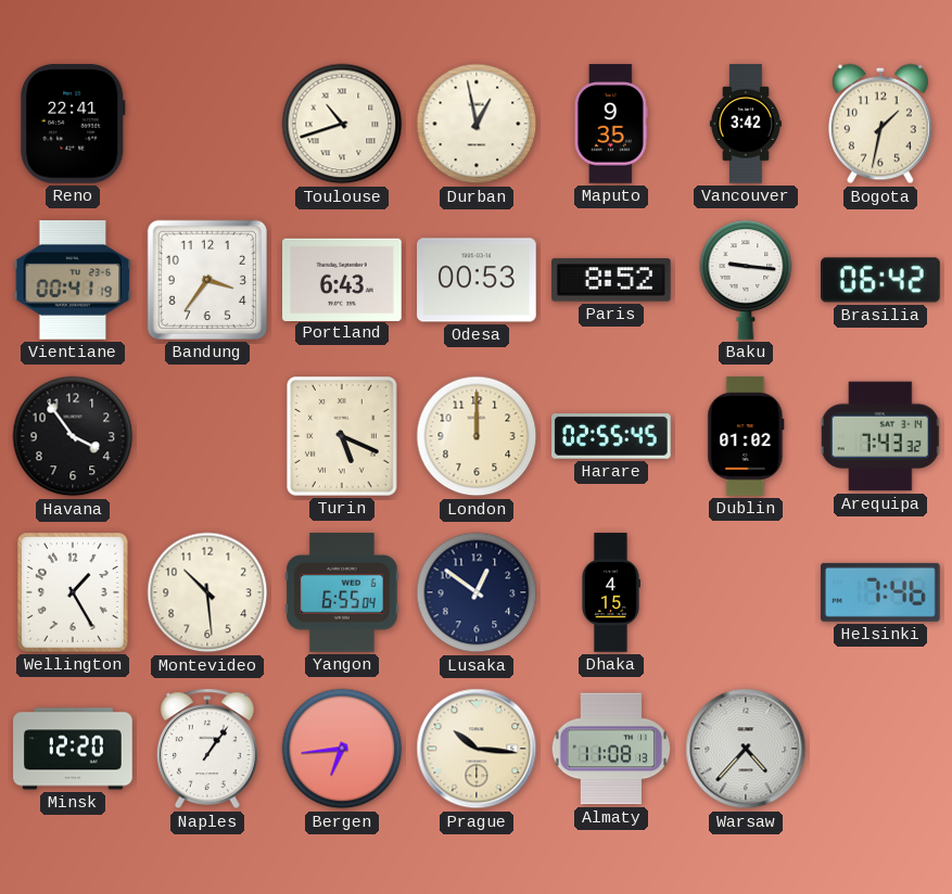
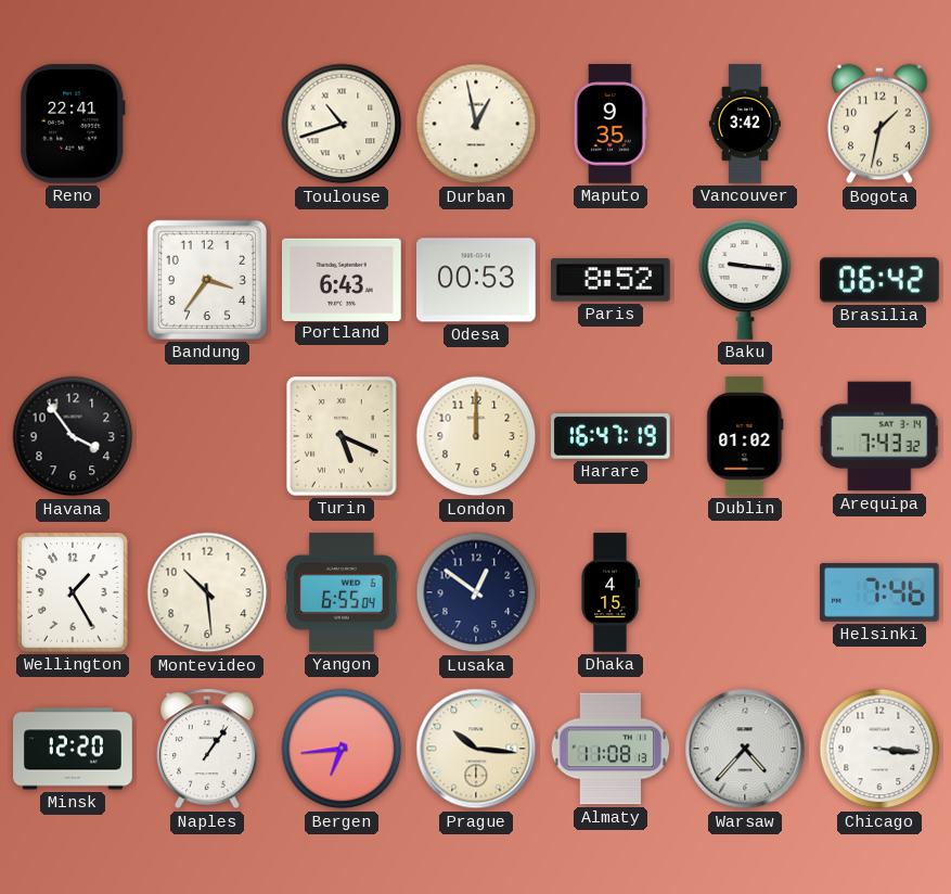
Vientiane: 00:41 -> none
Harare: 02:55 -> 16:47
Chicago: none -> 3:16
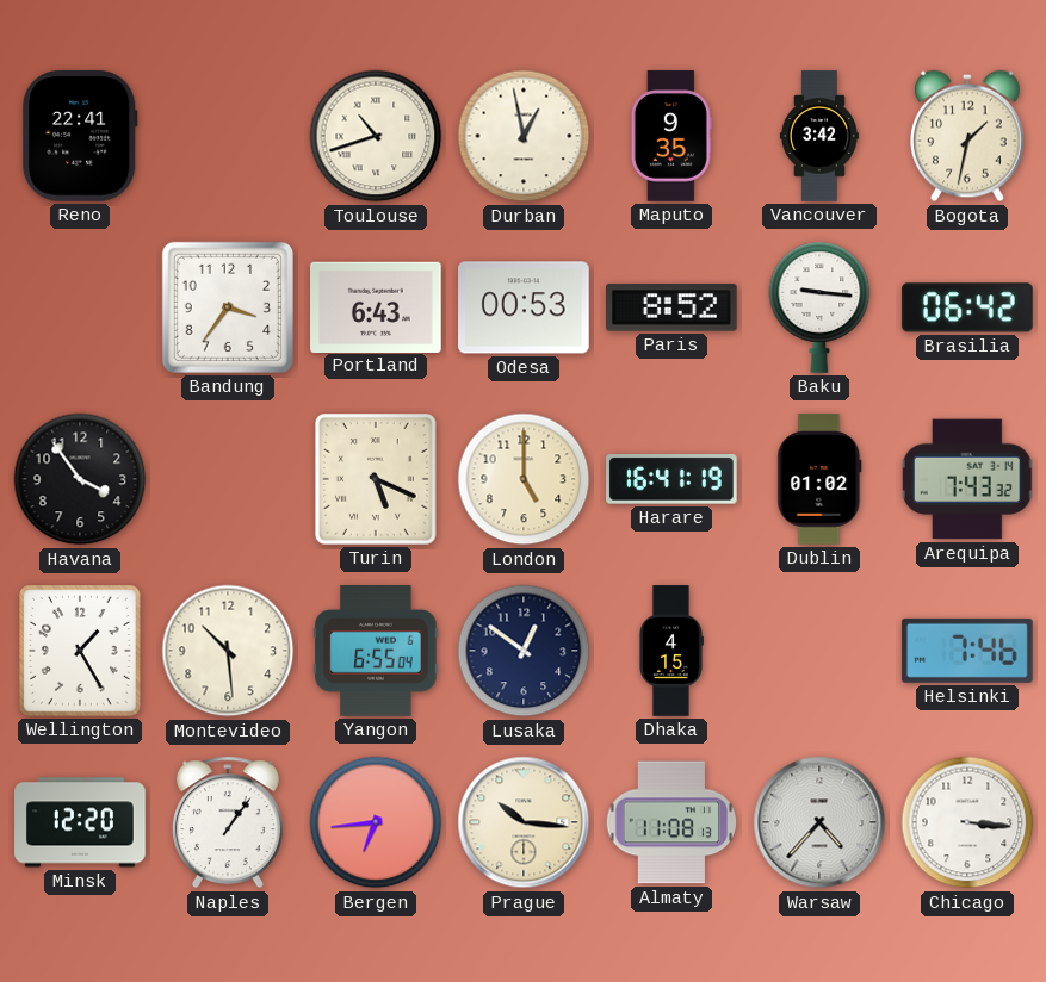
London: 12:00 -> 5:00
Harare: 16:47 -> 16:41
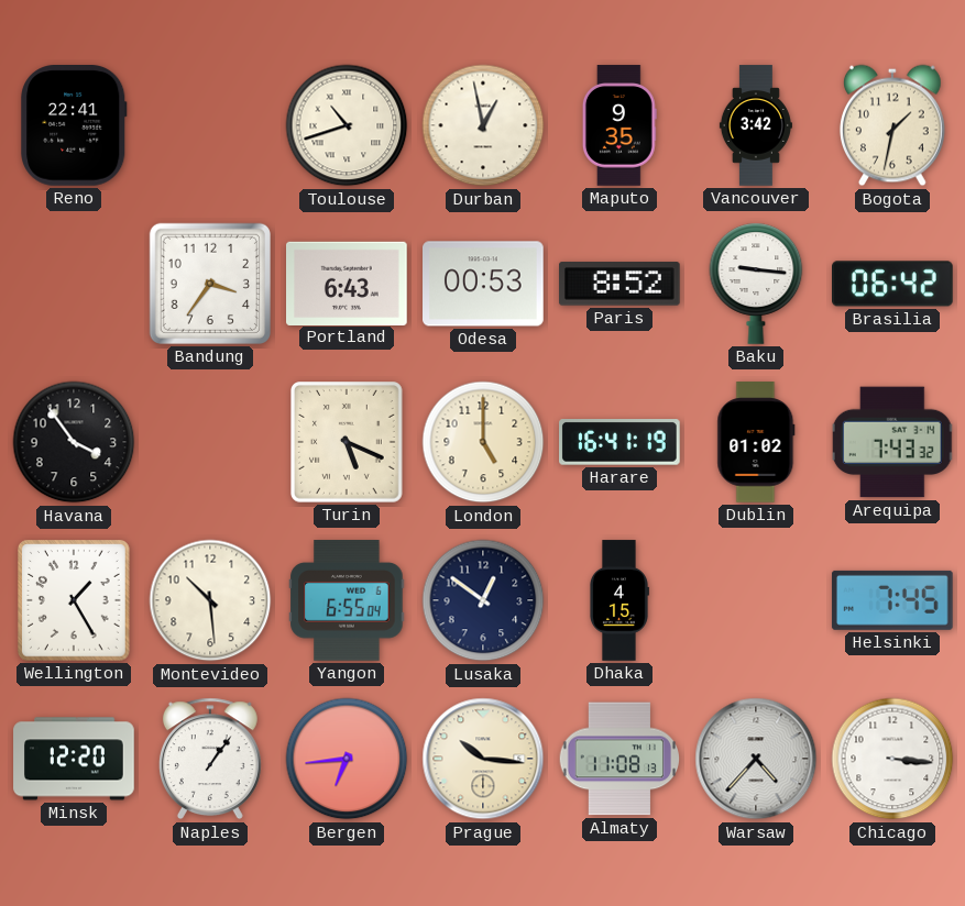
Helsinki: 7:46 -> 7:45
